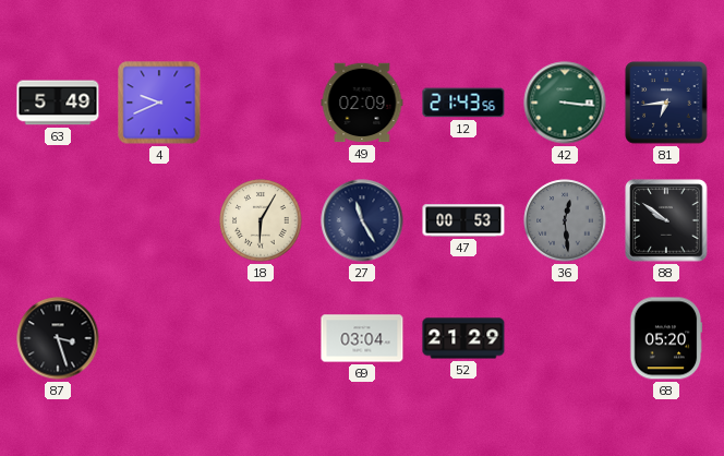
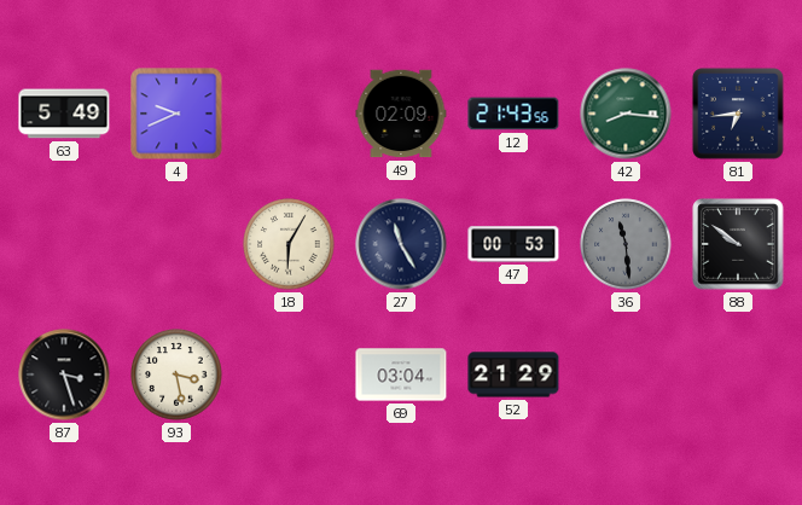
42: 3:16 -> 8:16
36: 12:29 -> 11:29
93: none -> 3:28
68: 05:20 -> none
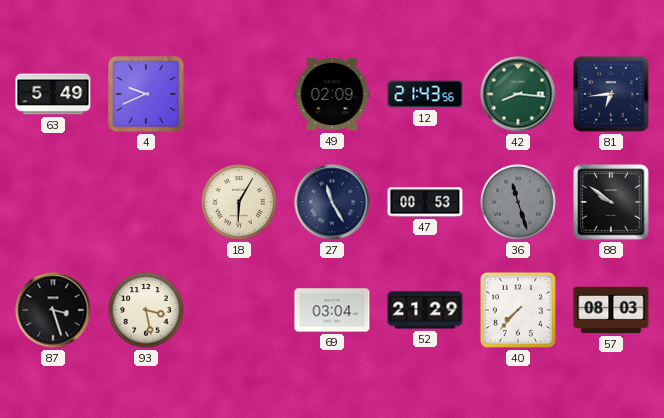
36: 11:29 -> 11:27
40: none -> 7:37
57: none -> 08:03
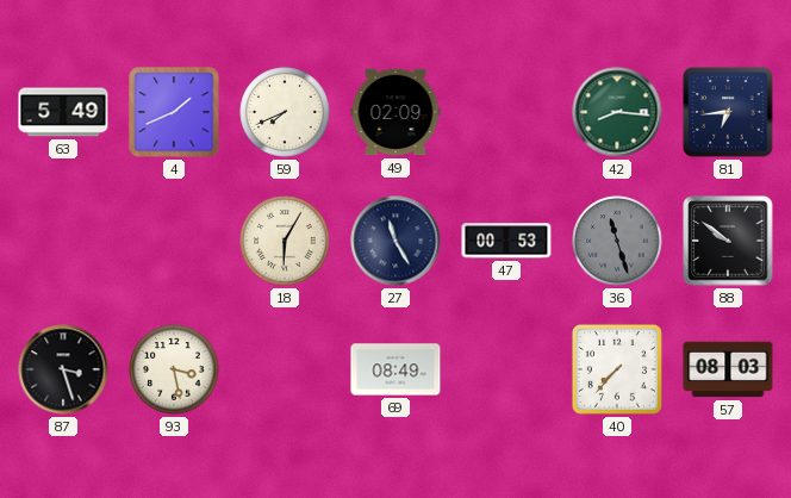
4: 9:41 -> 1:41
59: none -> 7:41
12: 21:43 -> none
69: 03:04 -> 08:49
52: 21:29 -> none
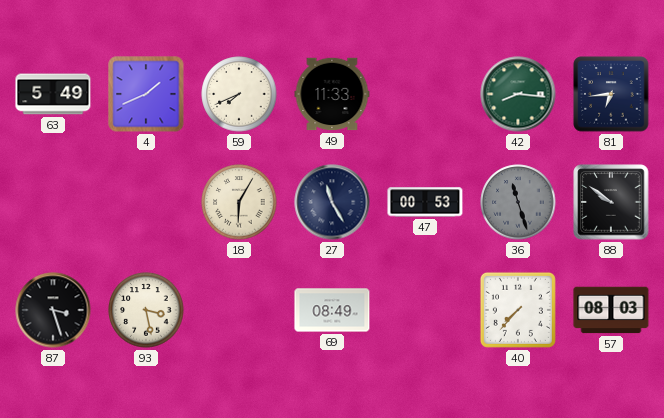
49: 02:09 -> 11:33
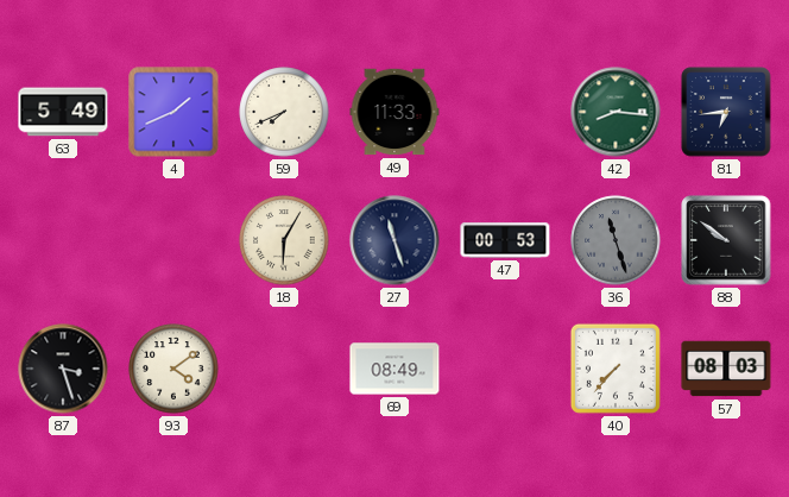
27: 11:25 -> 11:27
93: 3:28 -> 4:09
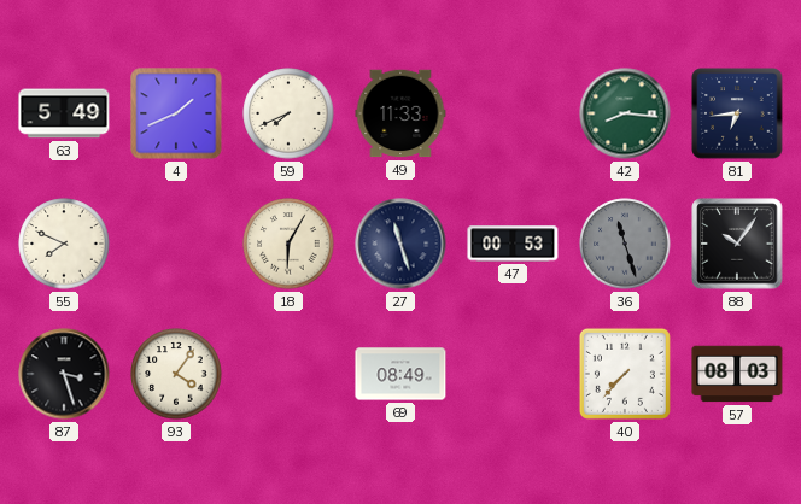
55: none -> 7:49
88: 9:51 -> 10:06
93: 4:09 -> 4:06
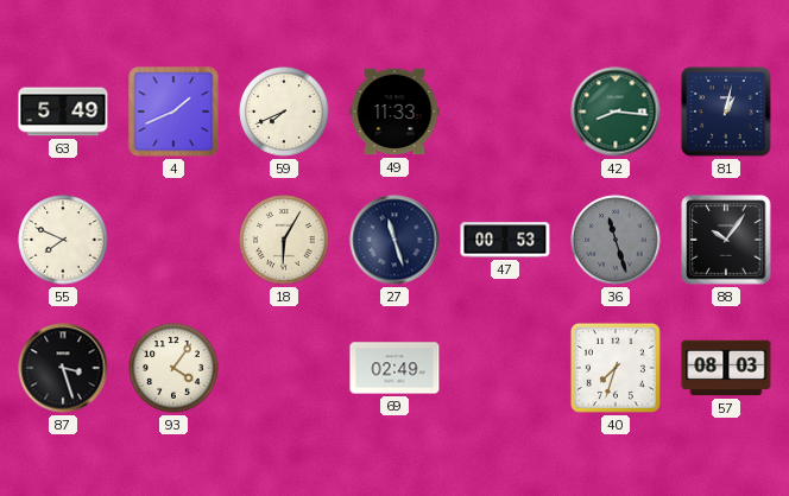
81: 6:44 -> 1:02
69: 08:49 -> 02:49
40: 7:37 -> 7:33
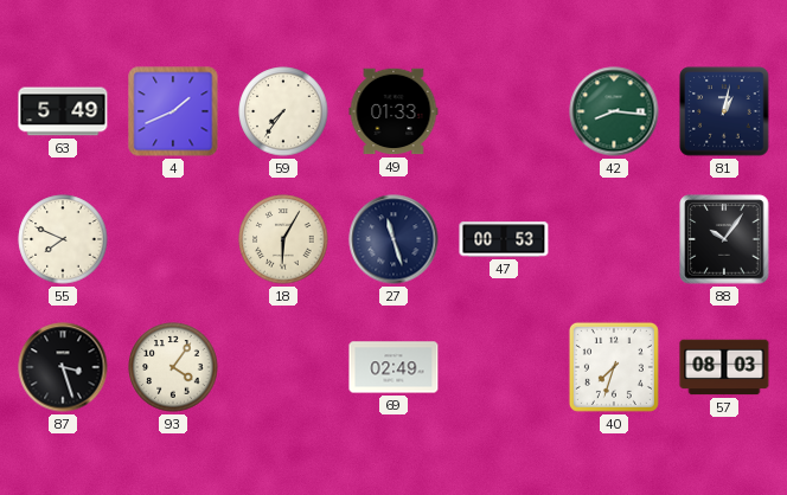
59: 7:41 -> 7:36
49: 11:33 -> 01:33
36: 11:27 -> none
